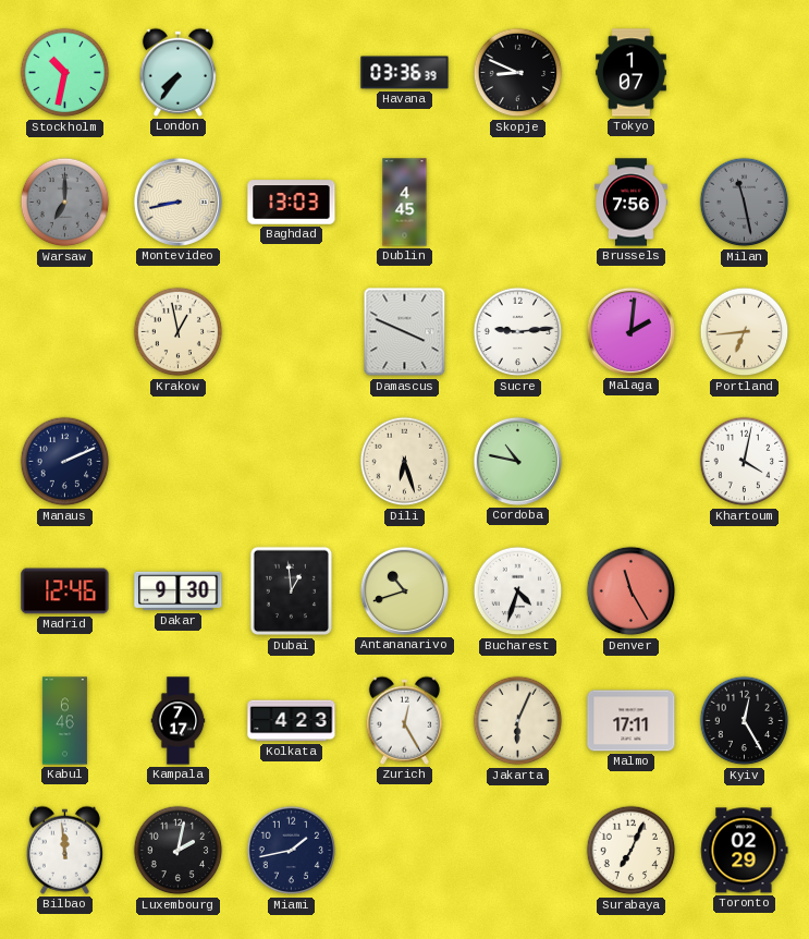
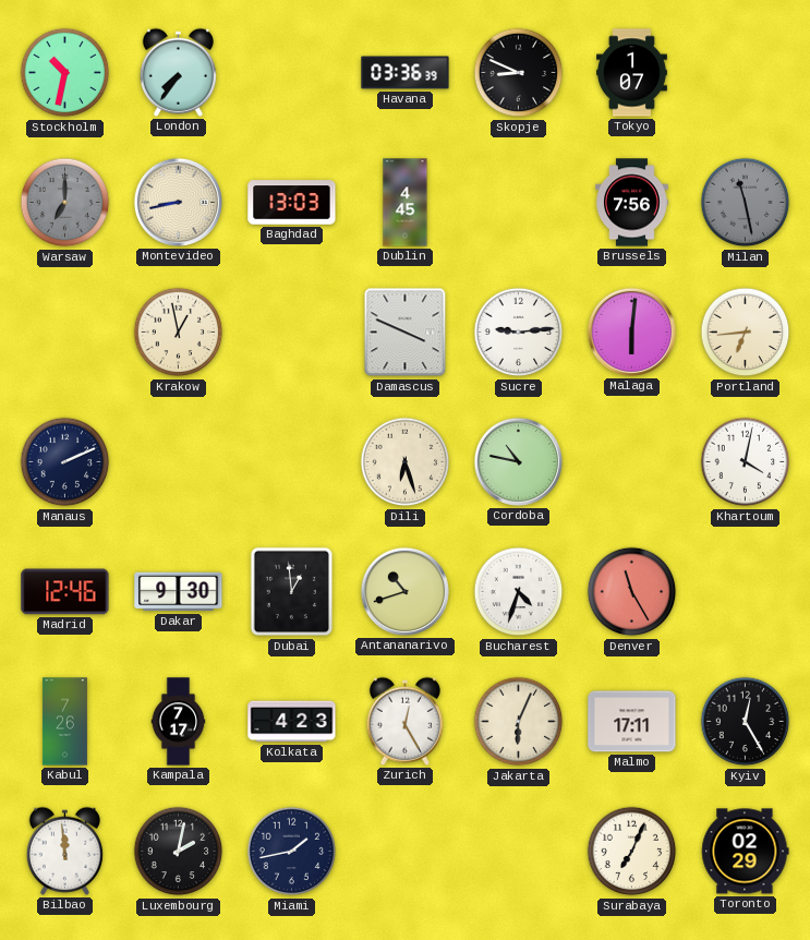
Malaga: 2:01 -> 6:01
Kabul: 6:46 -> 7:26
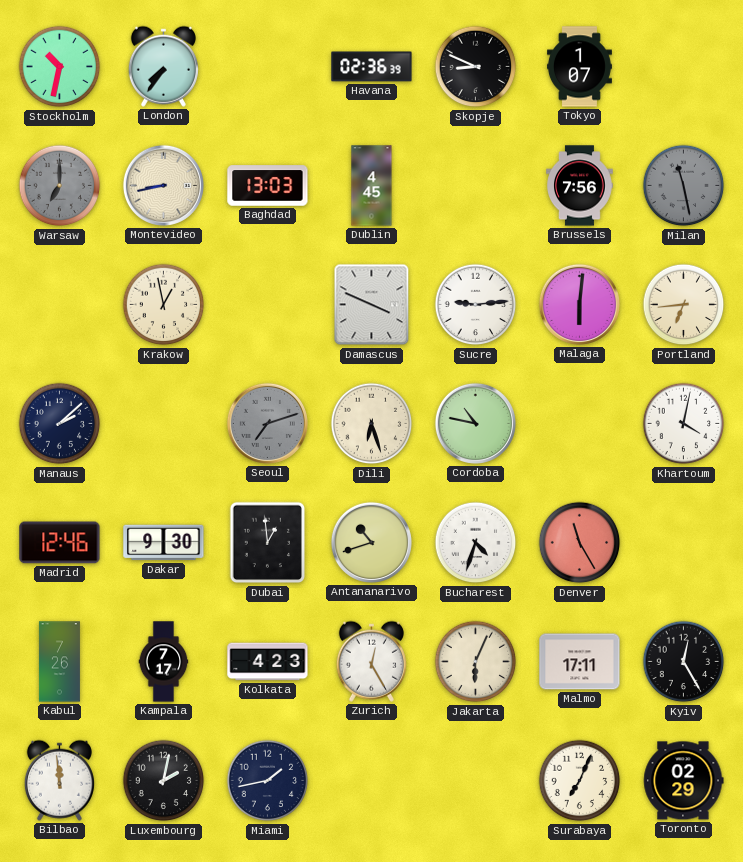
Havana: 03:36 -> 02:36
Manaus: 2:11 -> 2:08
Seoul: none -> 7:12
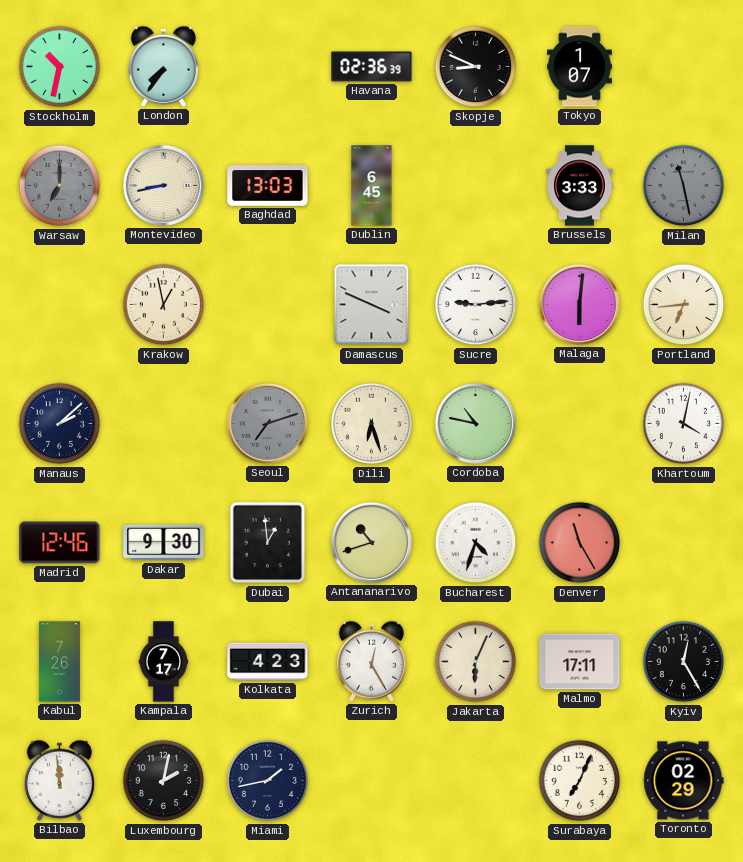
Dublin: 4:45 -> 6:45
Brussels: 7:56 -> 3:33
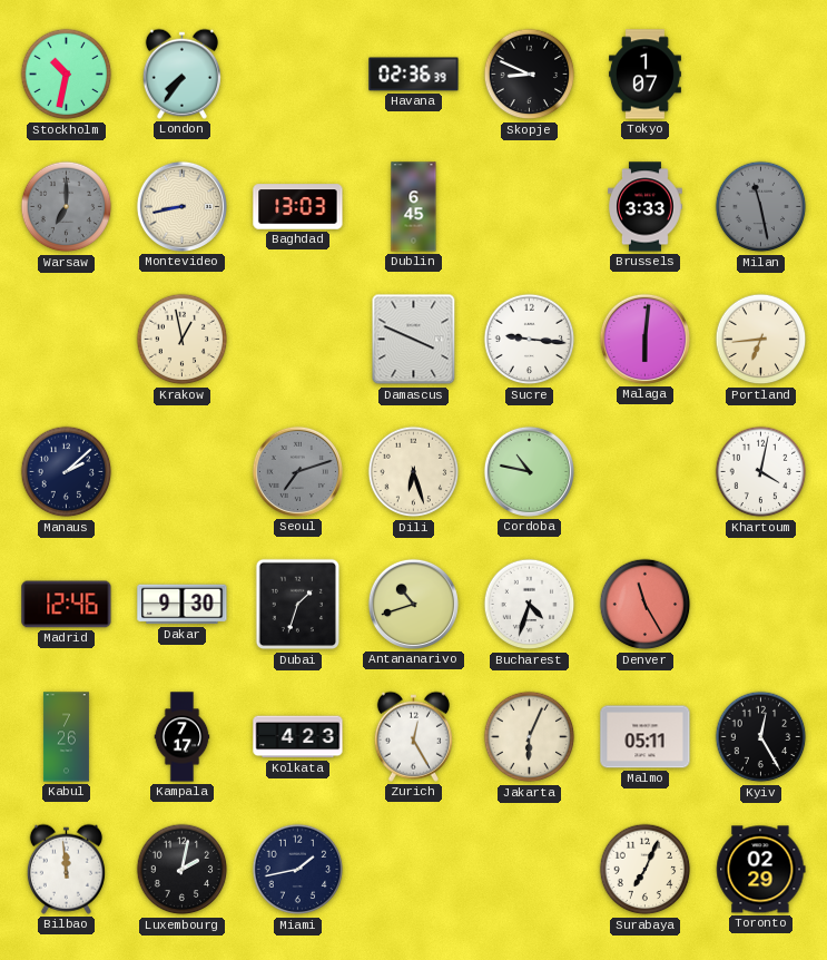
Sucre: 9:14 -> 9:16
Dubai: 12:59 -> 1:33
Malmo: 17:11 -> 05:11
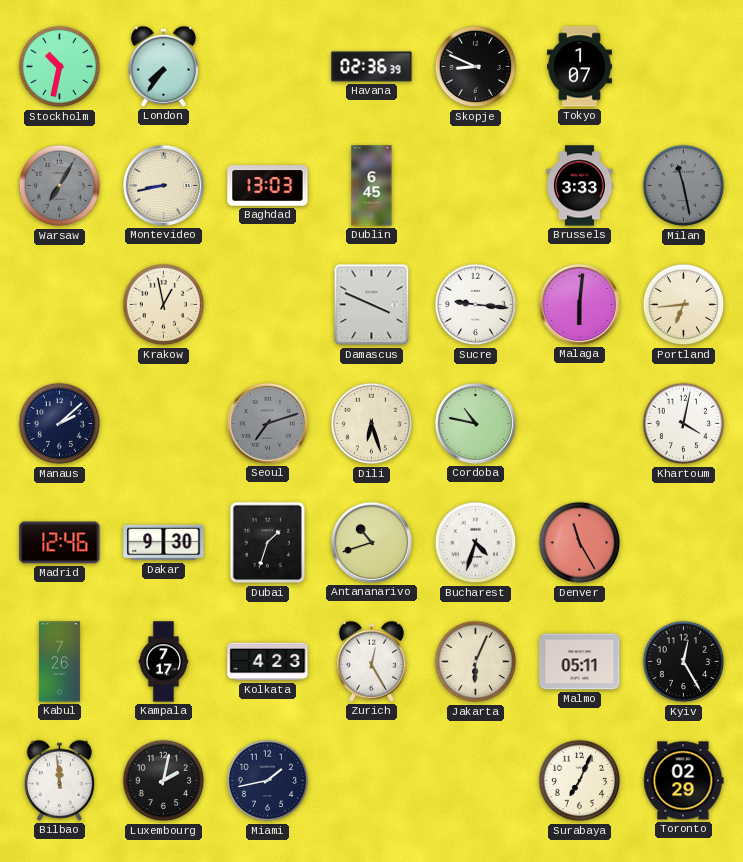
Warsaw: 7:00 -> 7:05
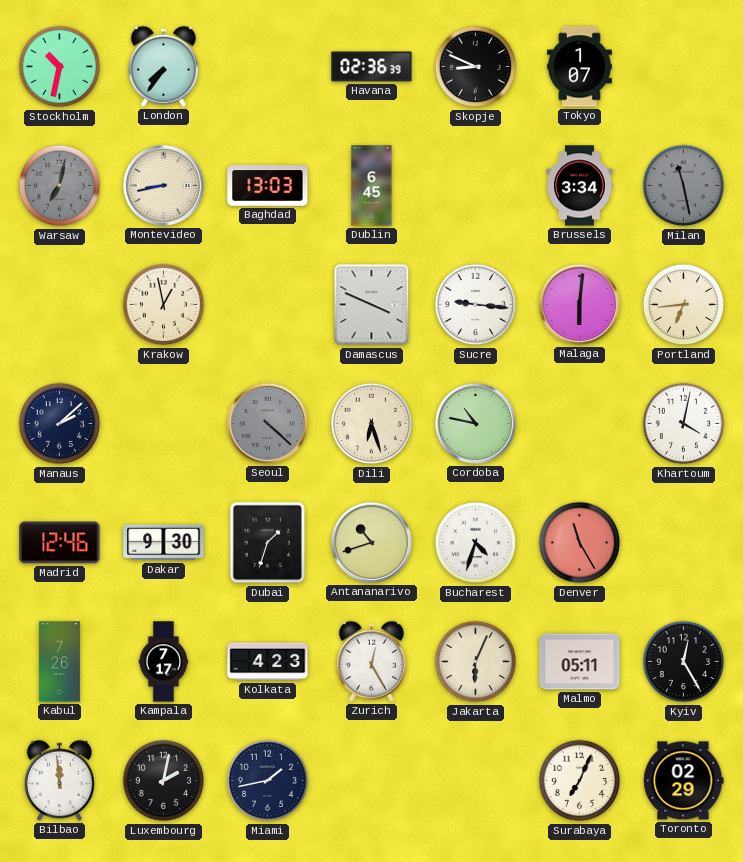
Warsaw: 7:05 -> 7:02
Brussels: 3:33 -> 3:34
Seoul: 7:12 -> 4:22
